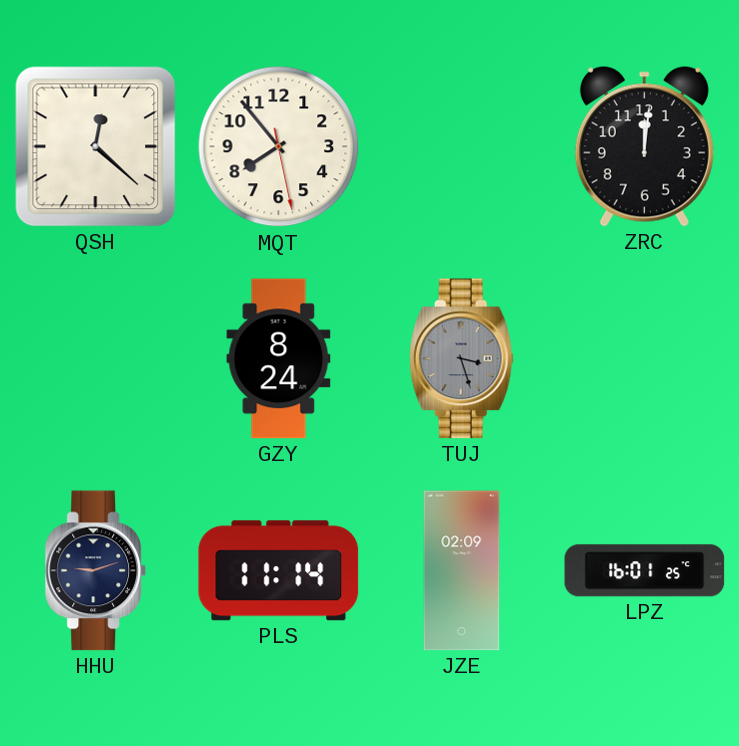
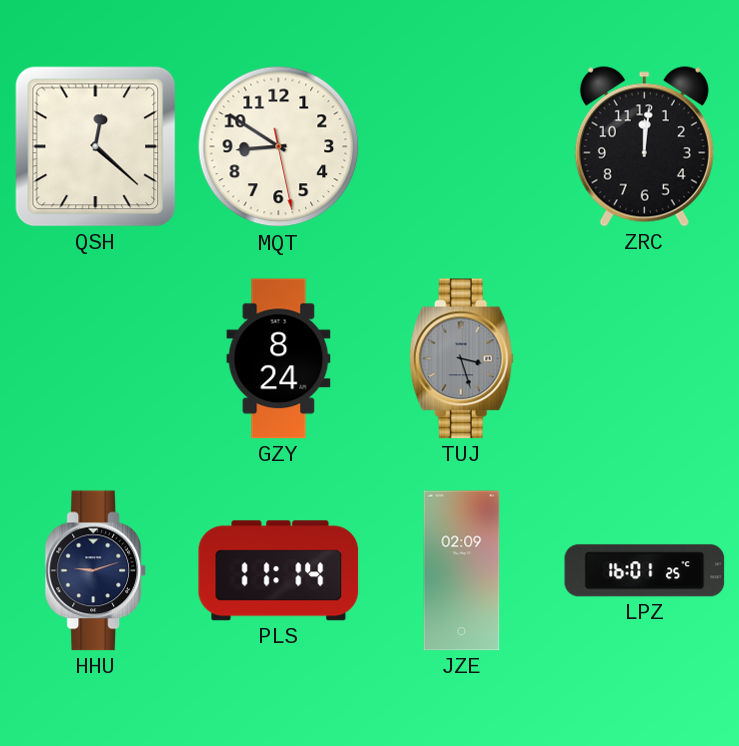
MQT: 7:53 -> 8:50
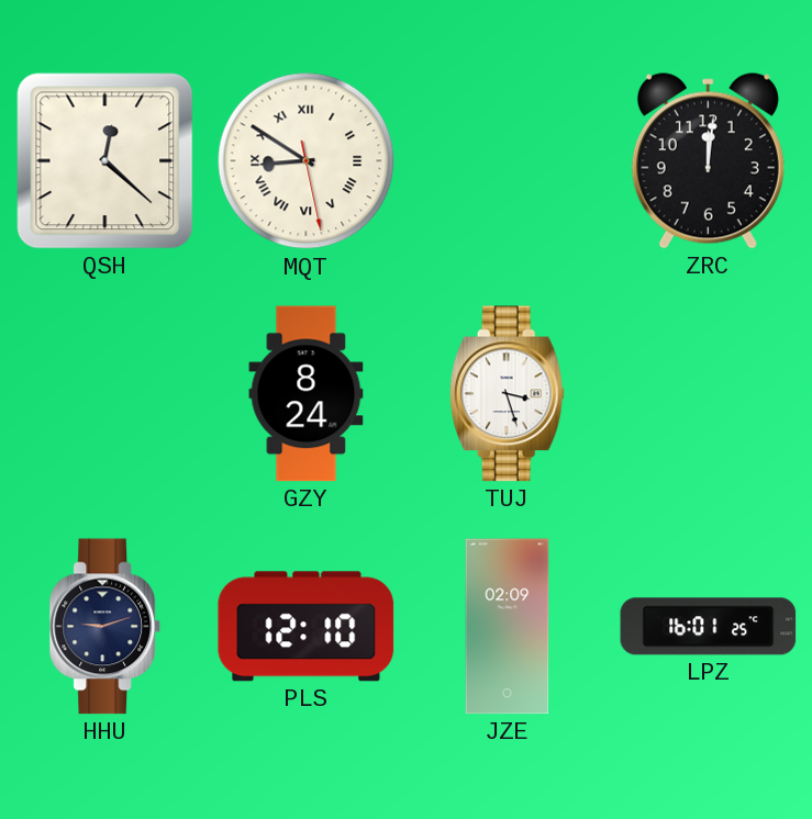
MQT numerals: Arabic -> Roman
TUJ dial: grey -> white
PLS: 11:14 -> 12:10
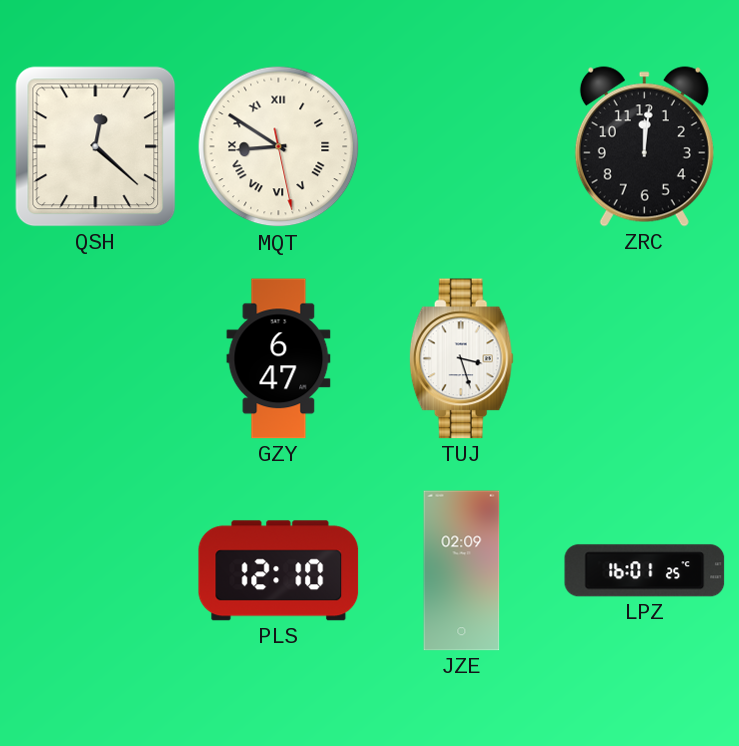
GZY: 8:24 -> 6:47
HHU: 9:12 -> none
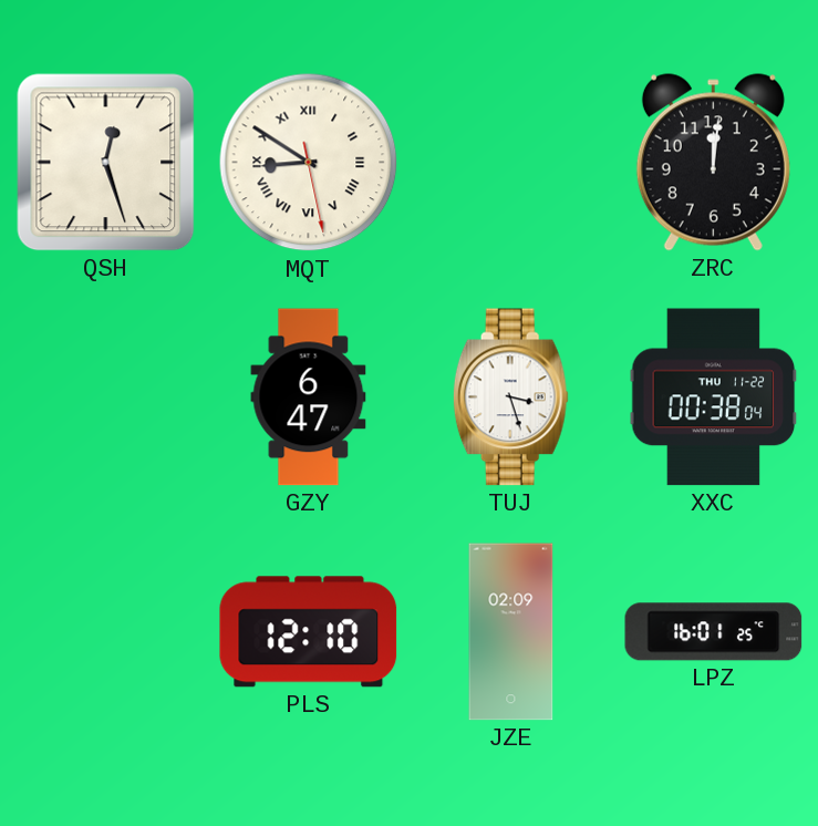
QSH: 12:22 -> 12:27
XXC: none -> 00:38
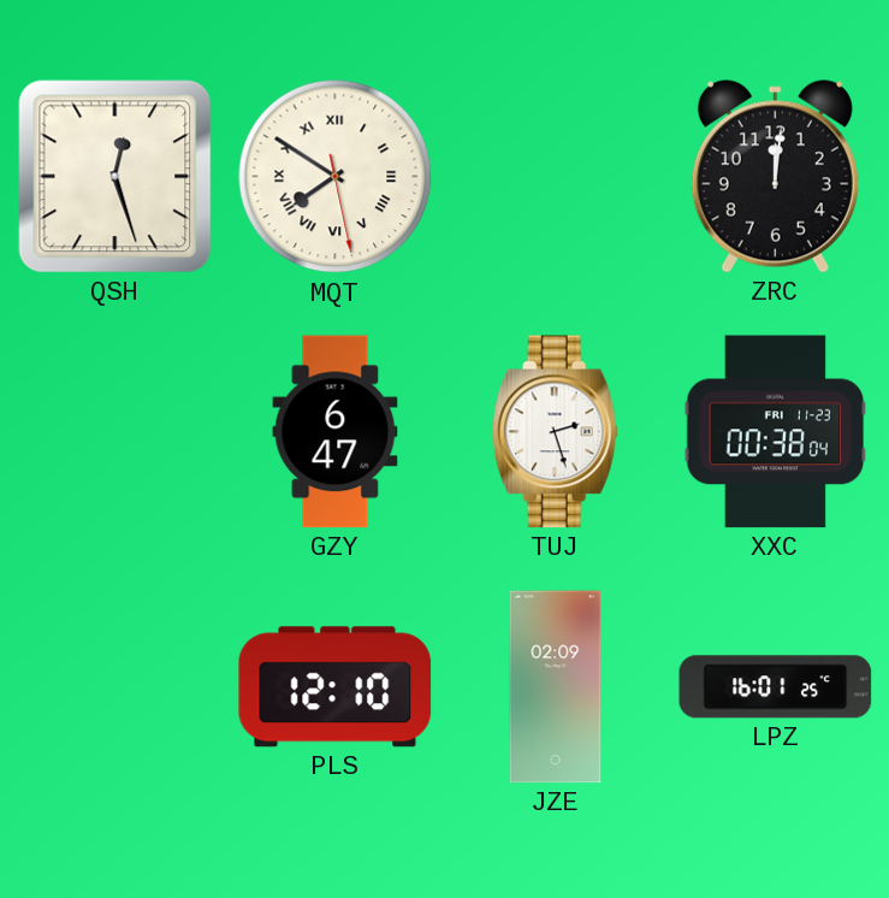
MQT: 8:50 -> 7:50
TUJ: 3:27 -> 2:27
XXC date: THU 11-22 -> FRI 11-23
